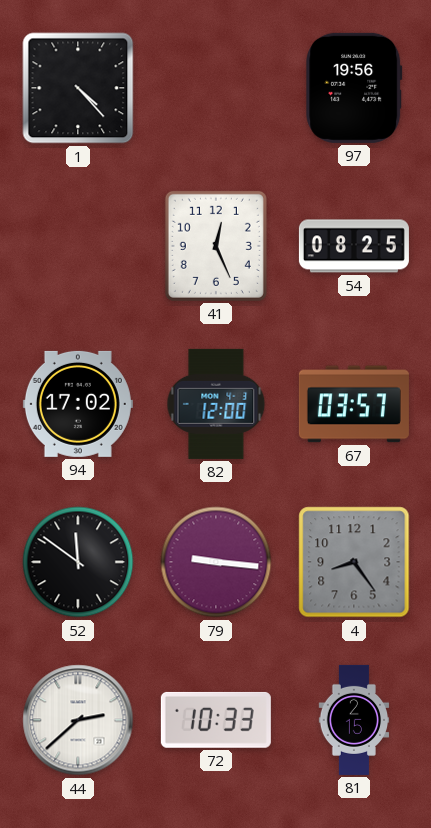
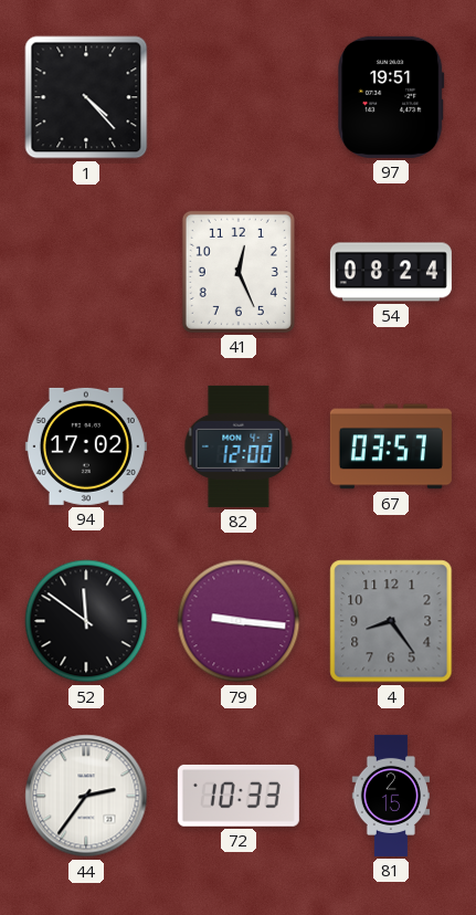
97: 19:56 -> 19:51
54: 08:25 -> 08:24
44: 2:38 -> 2:36
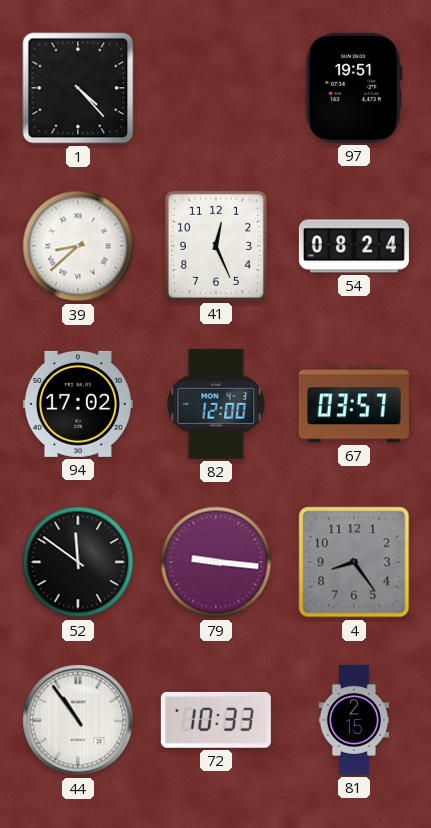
39: none -> 8:38
44: 2:36 -> 10:54
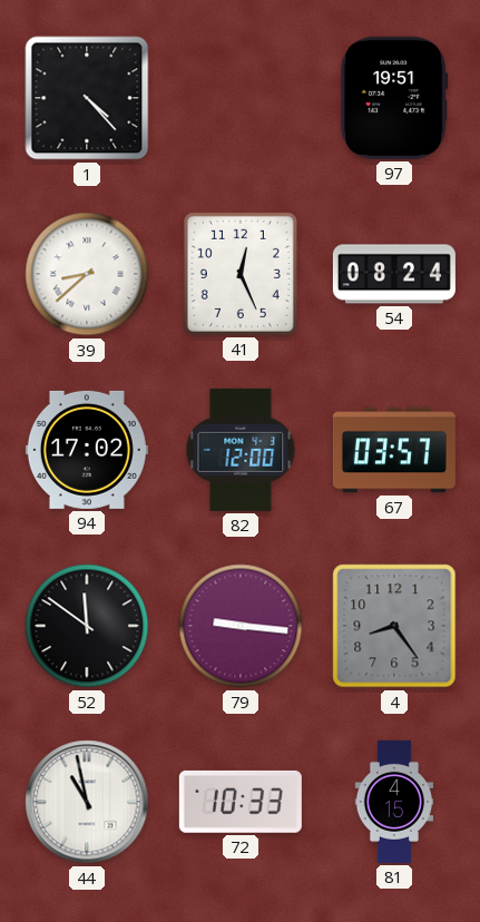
44: 10:54 -> 10:58
81: 2:15 -> 4:15
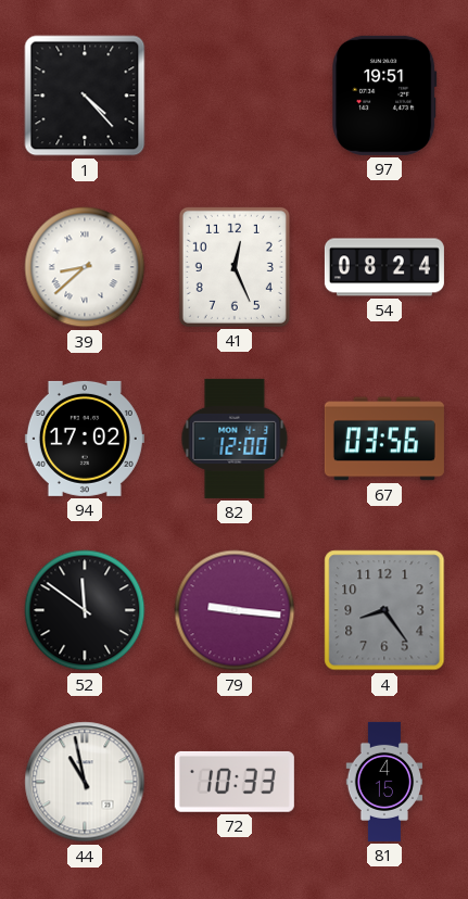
67: 03:57 -> 03:56
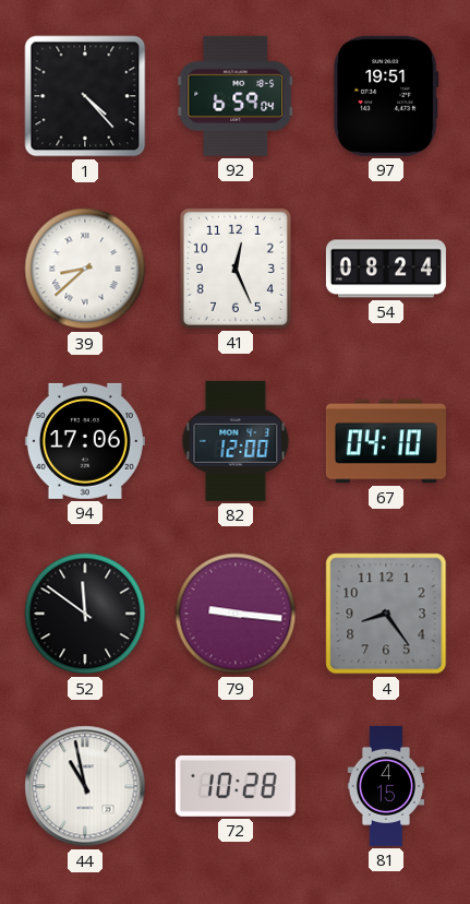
92: none -> 6:59
94: 17:02 -> 17:06
67: 03:56 -> 04:10
72: 10:33 -> 10:28
